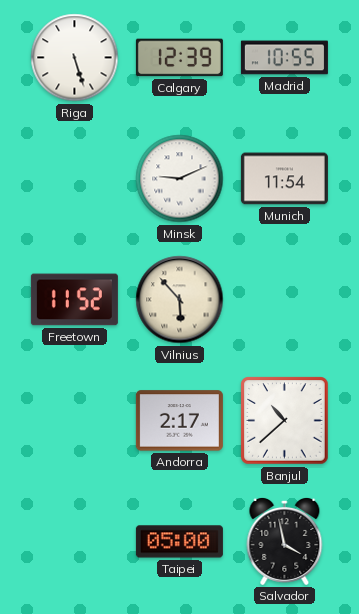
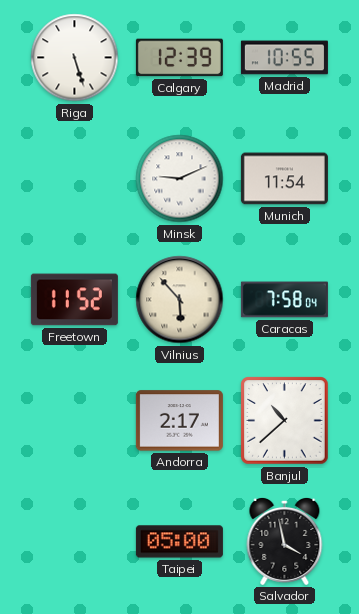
Caracas: none -> 7:58
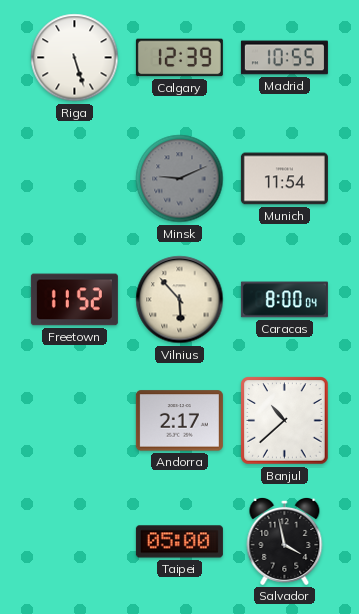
Minsk dial: white -> grey
Caracas: 7:58 -> 8:00
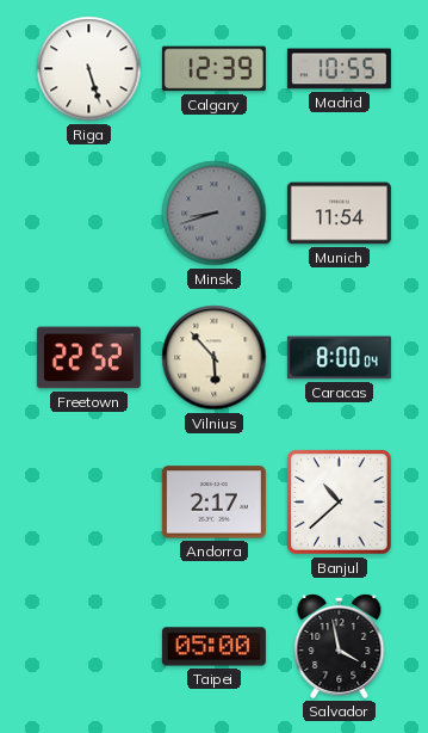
Minsk: 9:11 -> 8:42
Freetown: 11:52 -> 22:52
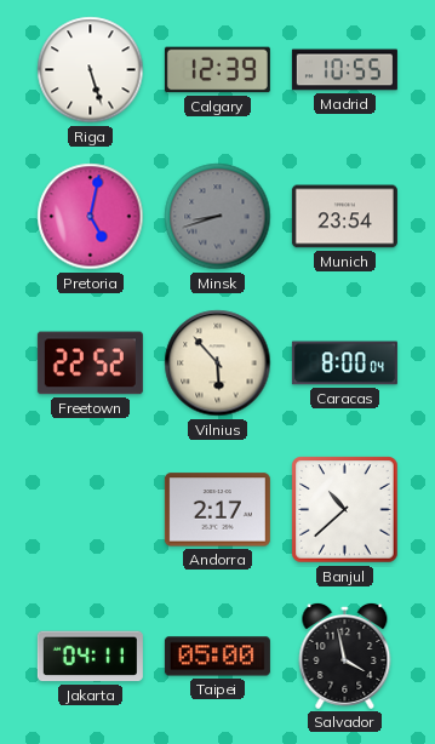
Pretoria: none -> 5:02
Munich: 11:54 -> 23:54
Jakarta: none -> 04:11
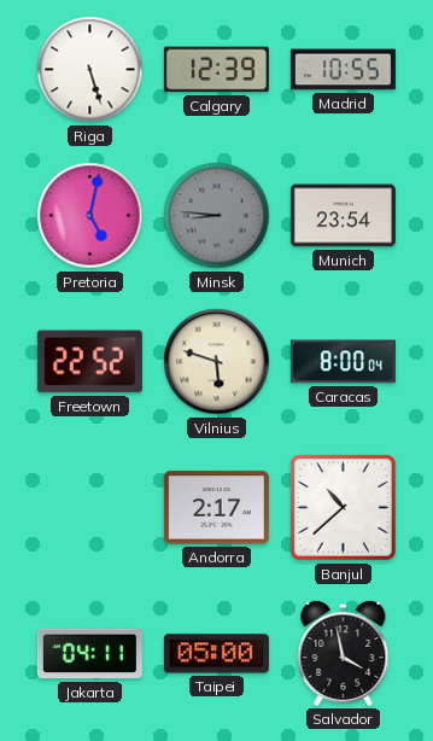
Minsk: 8:42 -> 8:46
Vilnius: 5:53 -> 5:48
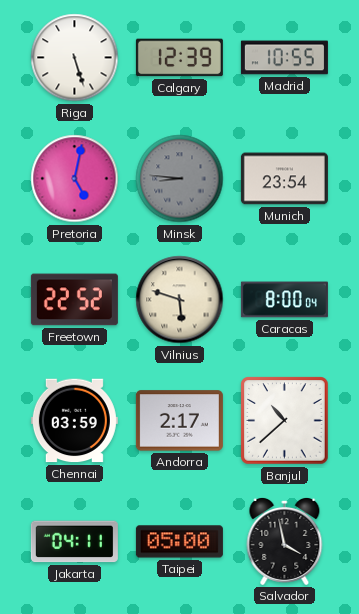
Chennai: none -> 03:59
